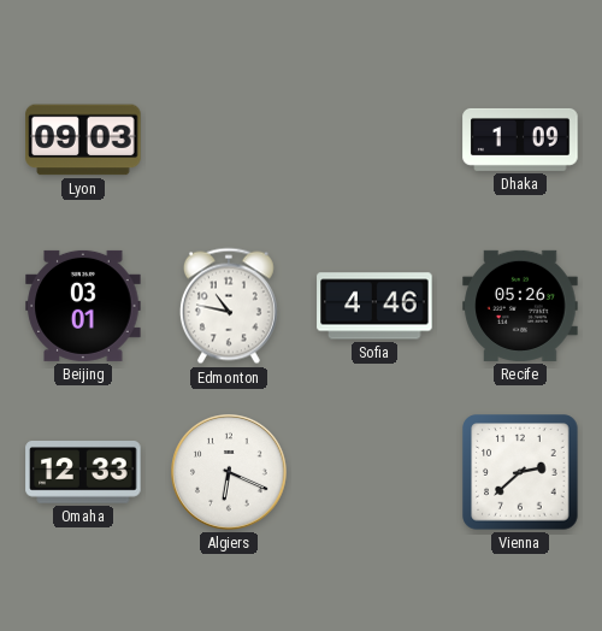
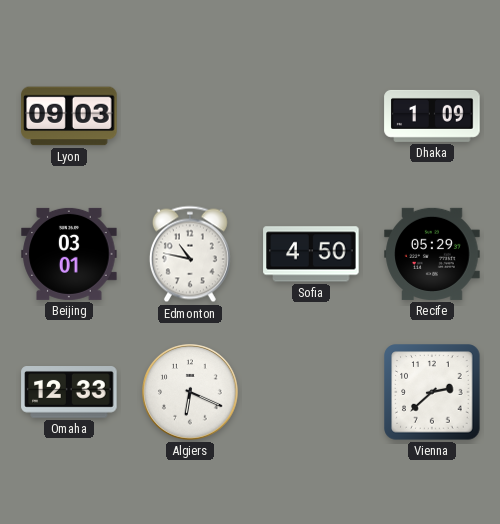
Sofia: 4:46 -> 4:50
Recife: 05:26 -> 05:29
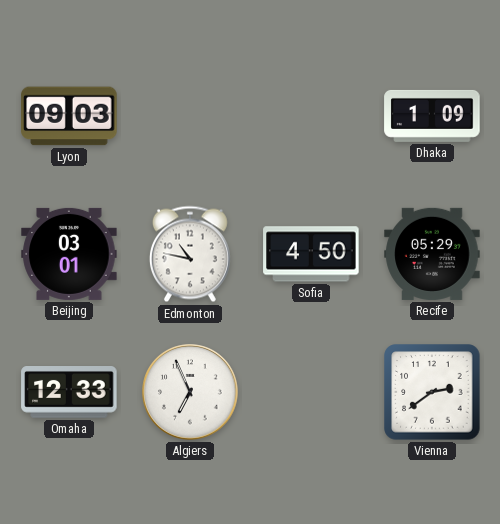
Algiers: 6:19 -> 6:56
Vienna: 2:38 -> 2:39
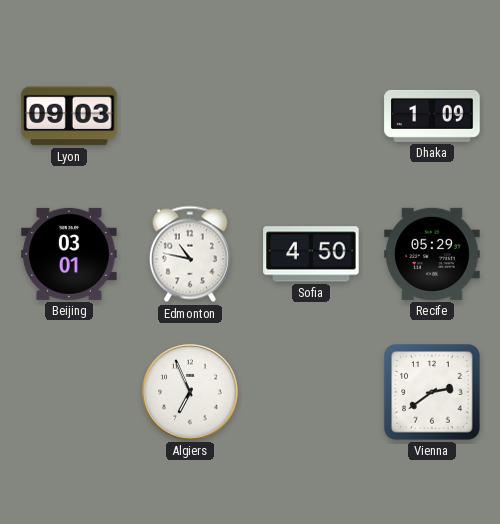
Omaha: 12:33 -> none
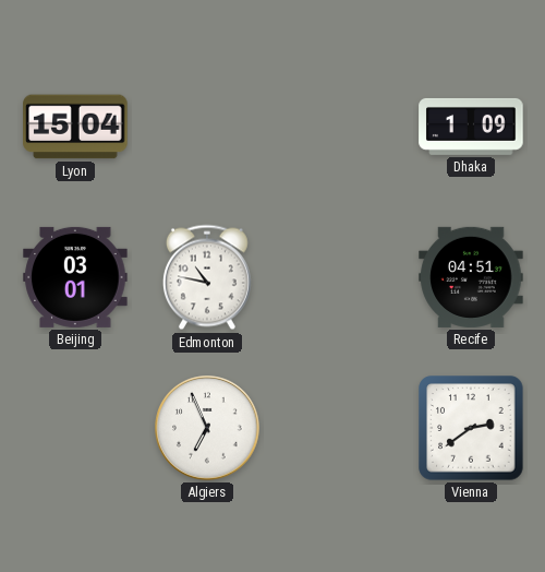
Lyon: 09:03 -> 15:04
Sofia: 4:50 -> none
Recife: 05:29 -> 04:51
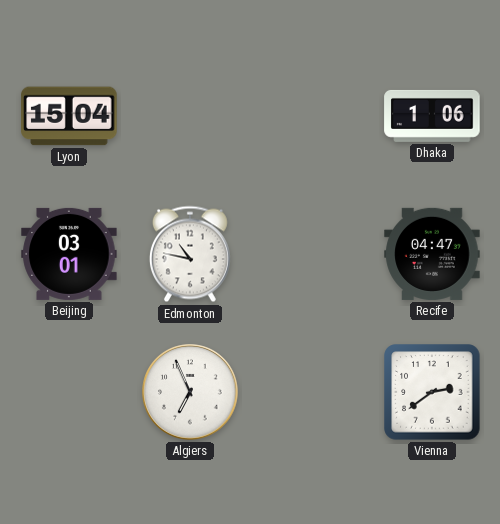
Dhaka: 1:09 -> 1:06
Recife: 04:51 -> 04:47
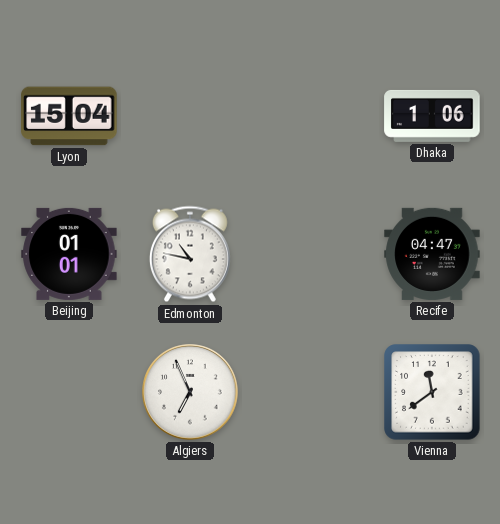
Beijing: 03:01 -> 01:01
Vienna: 2:39 -> 11:39
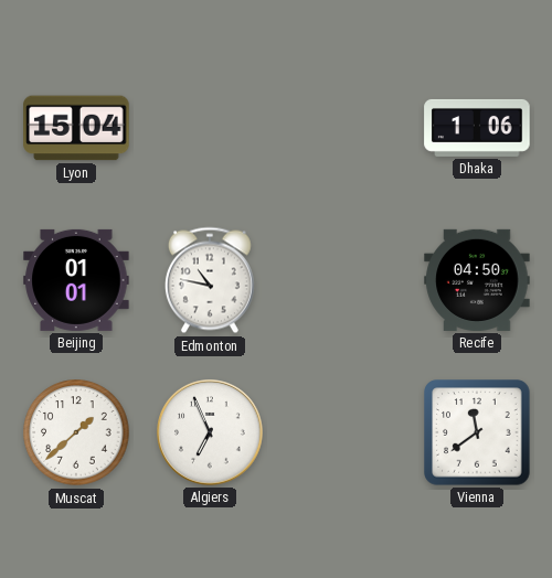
Recife: 04:47 -> 04:50
Muscat: none -> 1:38
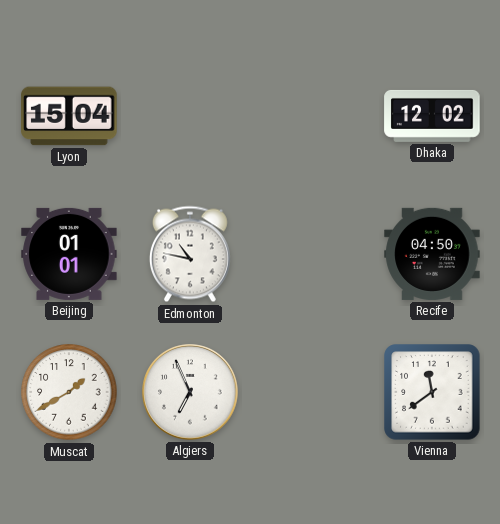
Dhaka: 1:06 -> 12:02
Muscat: 1:38 -> 1:40
